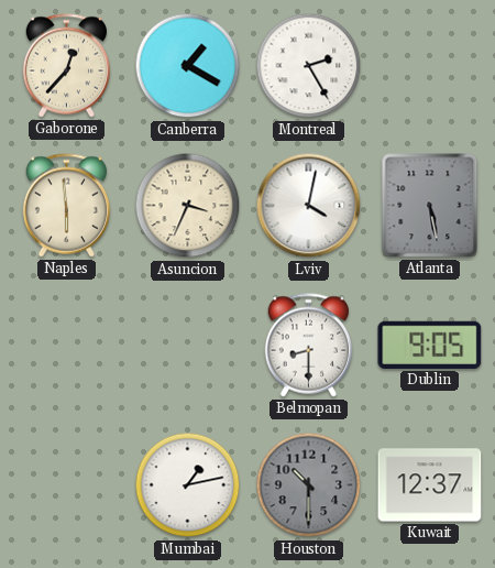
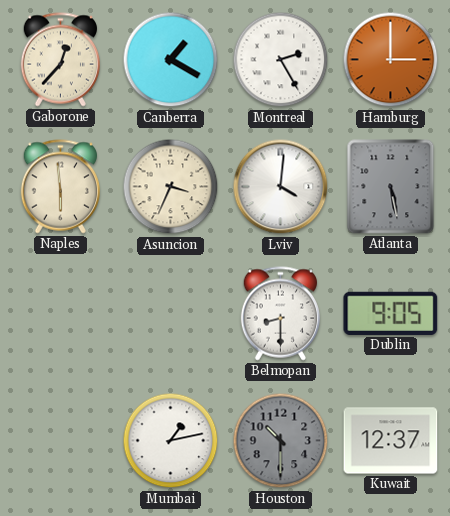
Hamburg: none -> 3:00
Lviv: 4:02 -> 4:01
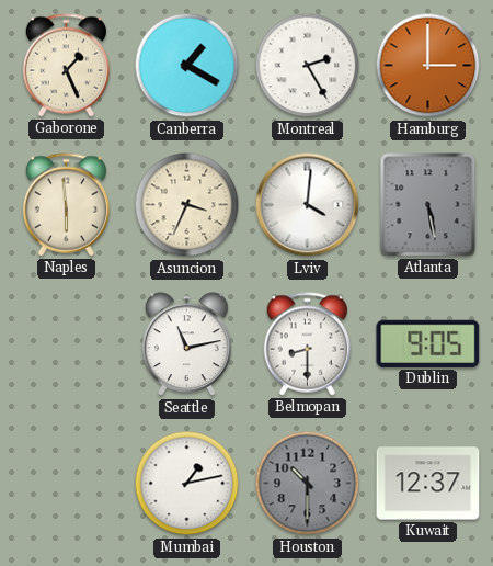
Gaborone: 12:37 -> 1:26
Seattle: none -> 11:13
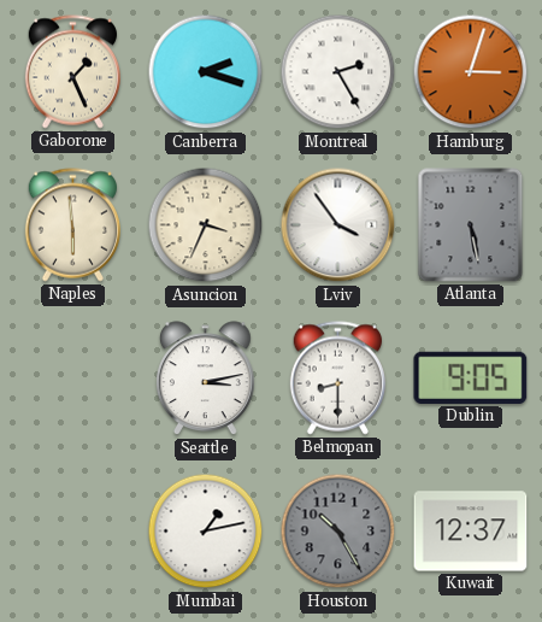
Canberra: 1:20 -> 2:18
Hamburg: 3:00 -> 3:03
Lviv: 4:01 -> 3:54
Seattle: 11:13 -> 3:13
Houston: 10:30 -> 10:25
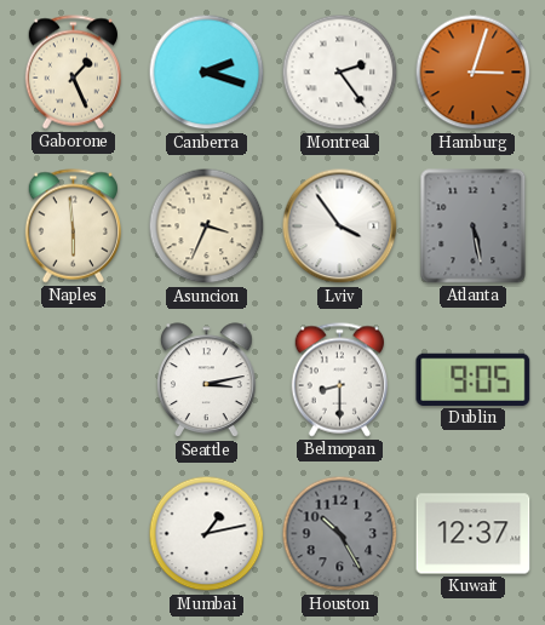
Montreal: 2:25 -> 2:24
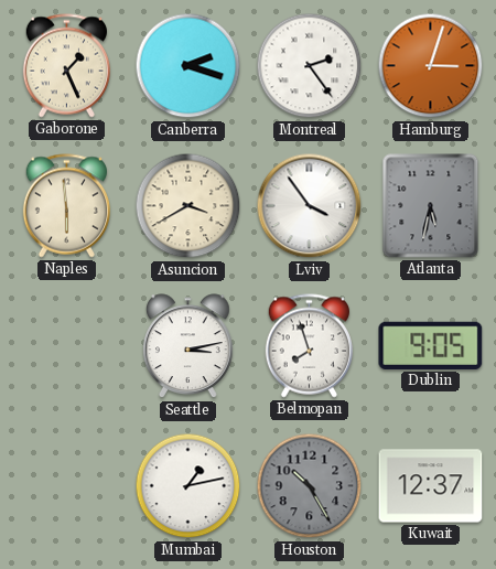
Asuncion: 3:34 -> 3:40
Atlanta: 5:28 -> 5:32
Belmopan: 8:30 -> 7:57
